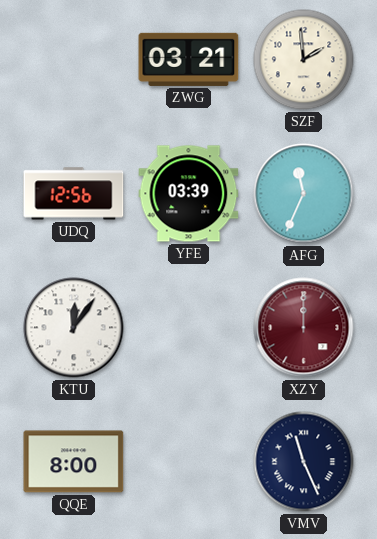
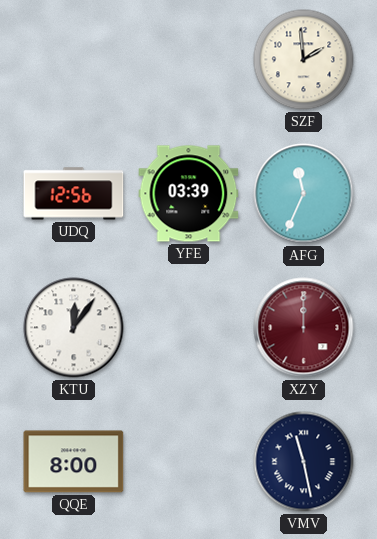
ZWG: 03:21 -> none
VMV: 11:26 -> 11:28
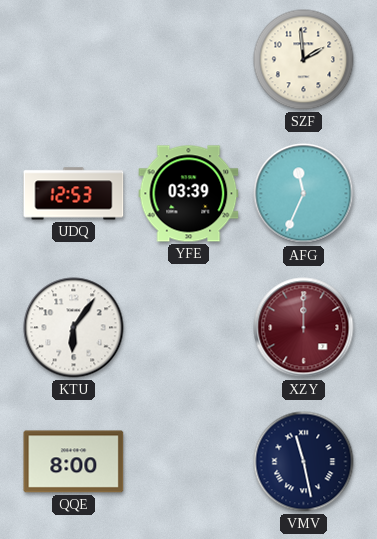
UDQ: 12:56 -> 12:53
KTU: 12:06 -> 6:06
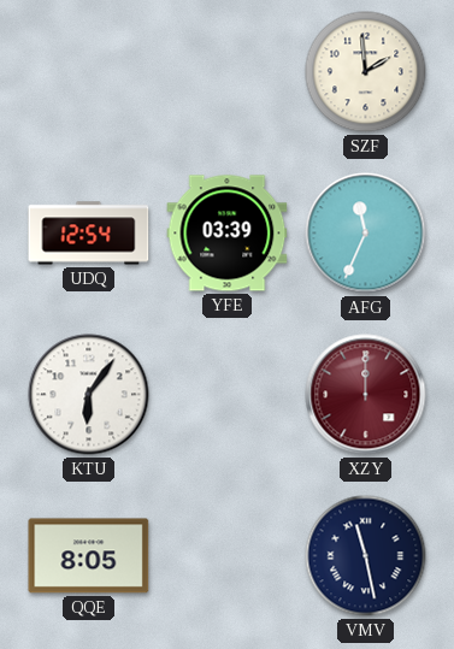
UDQ: 12:53 -> 12:54
QQE: 8:00 -> 8:05
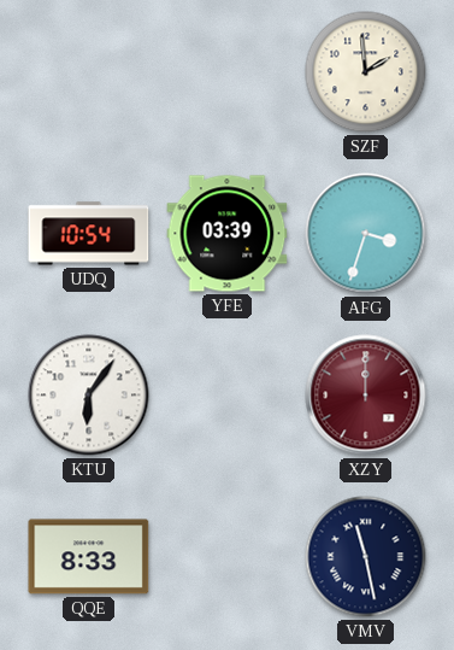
UDQ: 12:54 -> 10:54
AFG: 11:34 -> 3:33
QQE: 8:05 -> 8:33
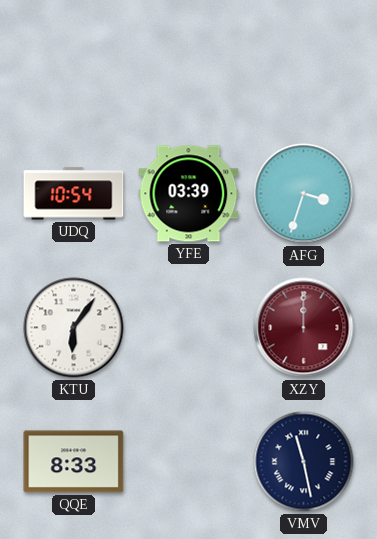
SZF: 1:59 -> none
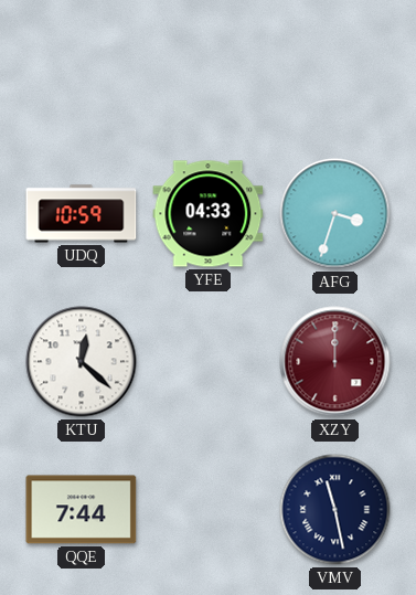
UDQ: 10:54 -> 10:59
YFE: 03:39 -> 04:33
KTU: 6:06 -> 12:22
QQE: 8:33 -> 7:44
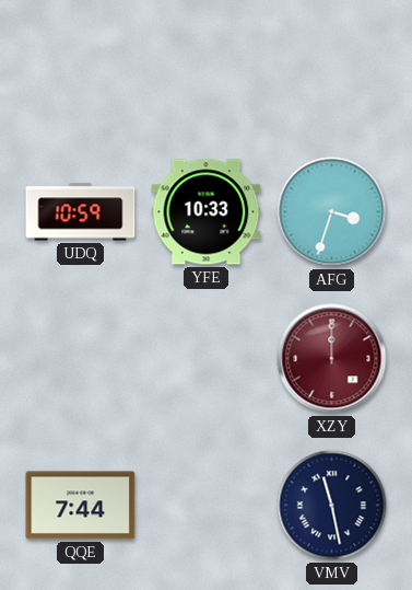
YFE: 04:33 -> 10:33
KTU: 12:22 -> none
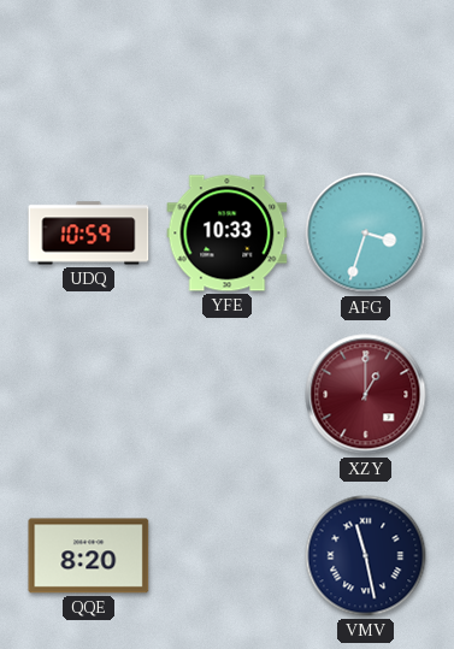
XZY: 12:00 -> 1:00
QQE: 7:44 -> 8:20
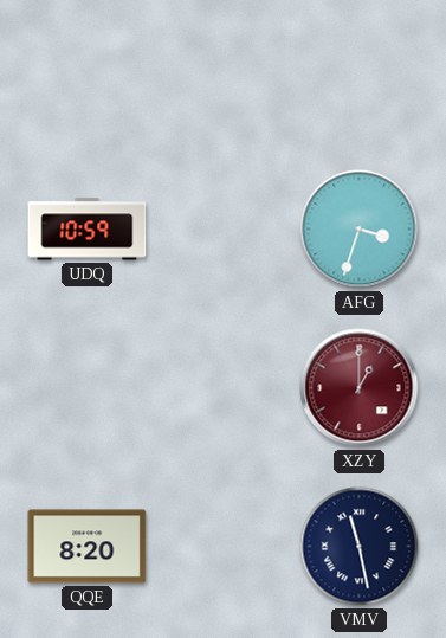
YFE: 10:33 -> none
